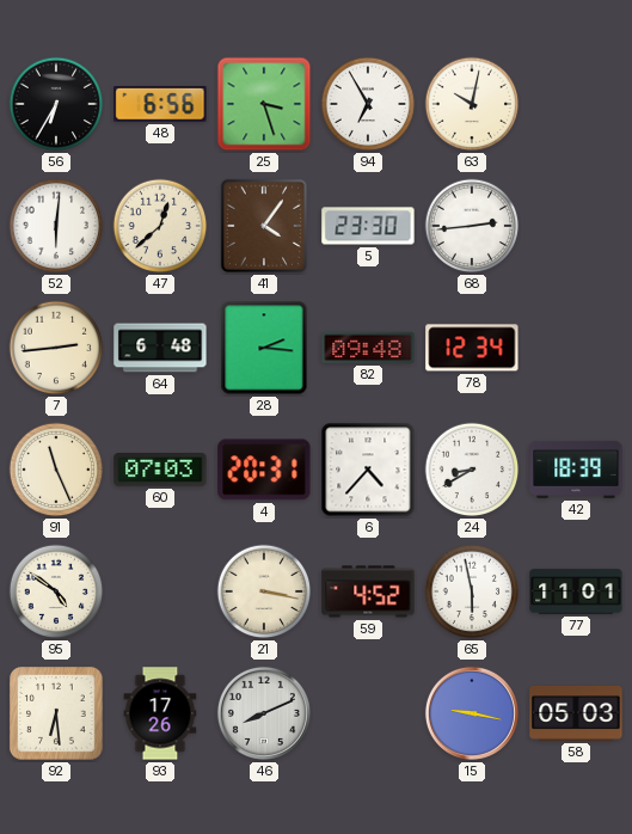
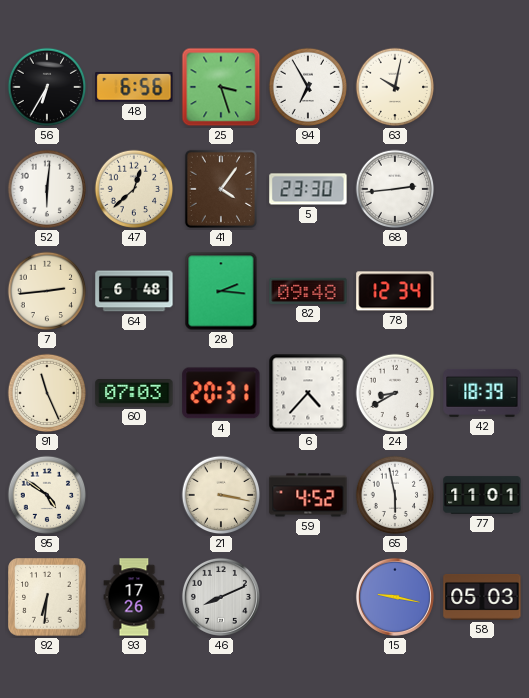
92: 6:29 -> 6:31
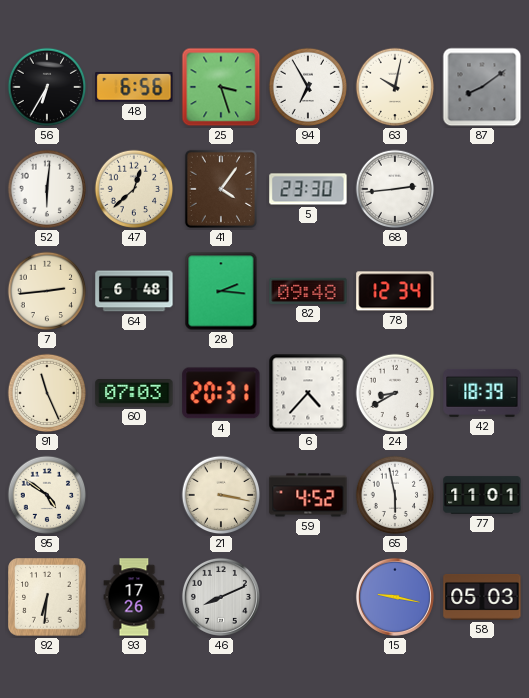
87: none -> 8:09
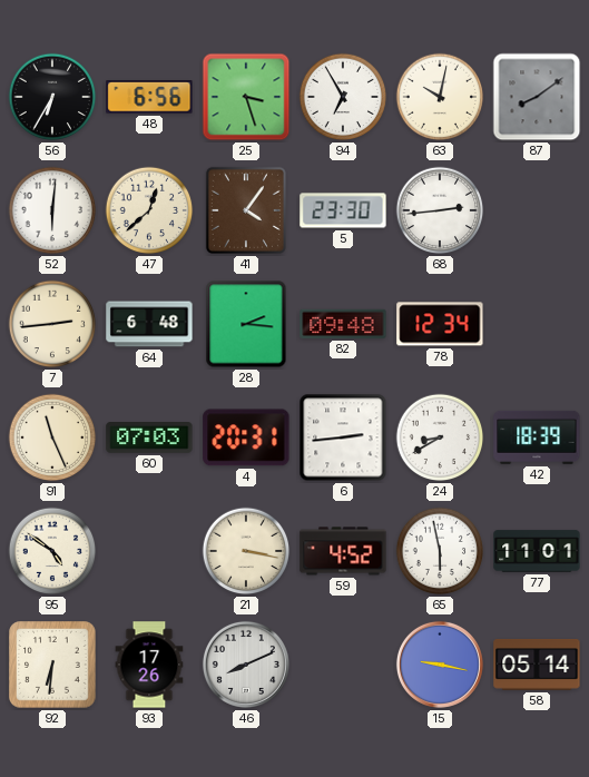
6: 4:37 -> 2:44
58: 05:03 -> 05:14
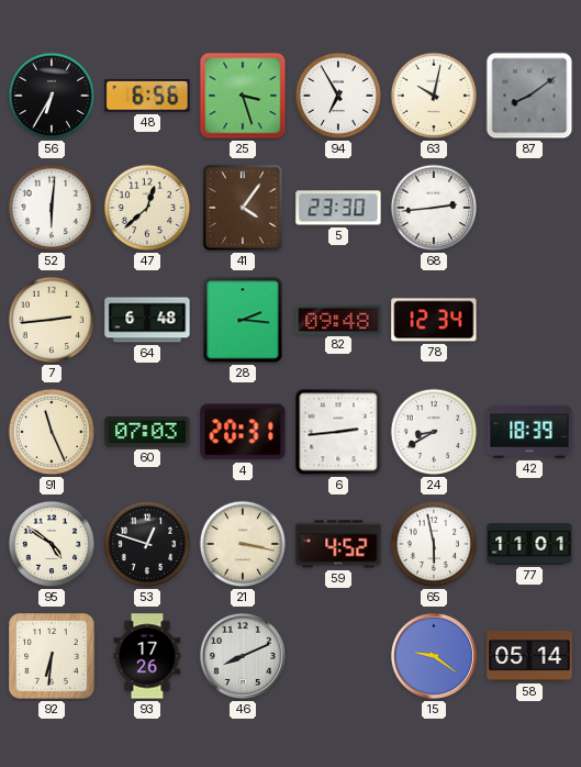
53: none -> 12:48
15: 9:17 -> 9:21
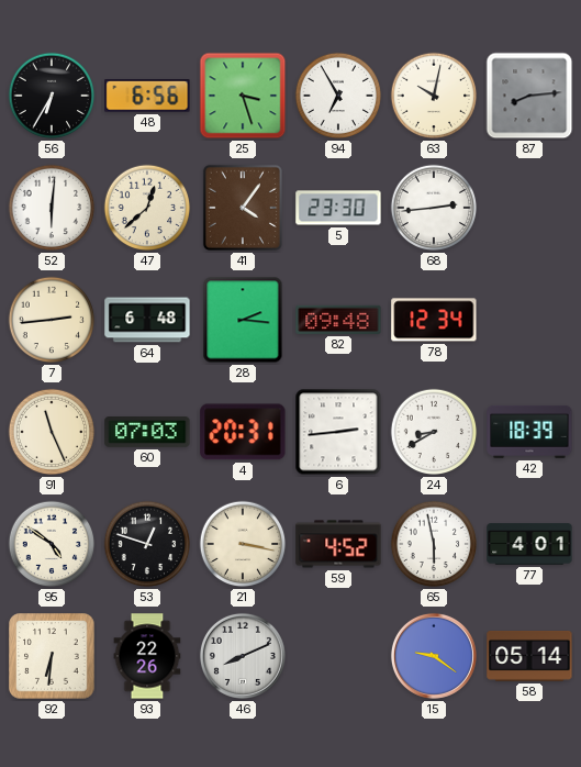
87: 8:09 -> 8:14
77: 11:01 -> 4:01
93: 17:26 -> 22:26
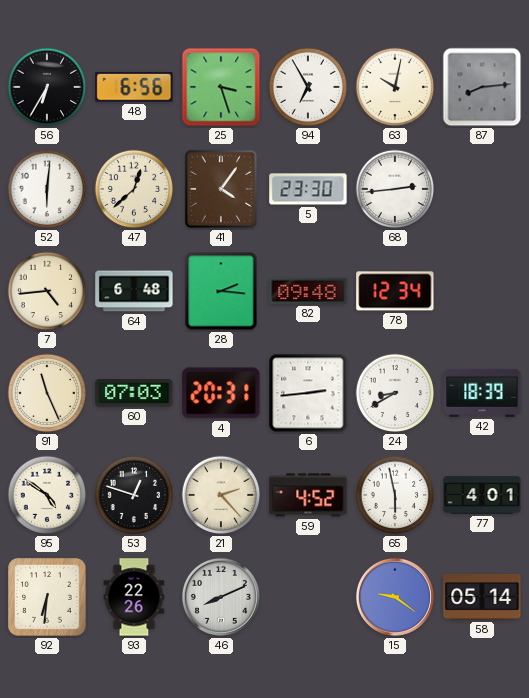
7: 2:44 -> 4:44
21: 3:17 -> 2:23
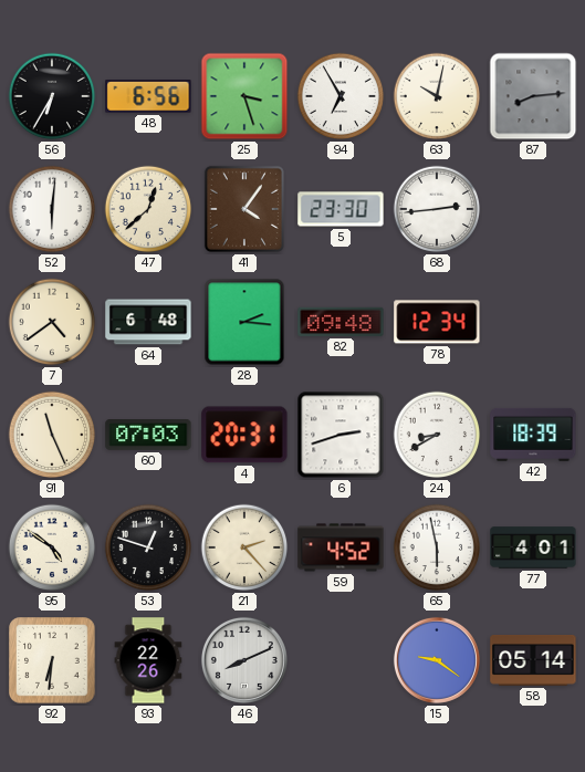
7: 4:44 -> 4:39
6: 2:44 -> 2:42
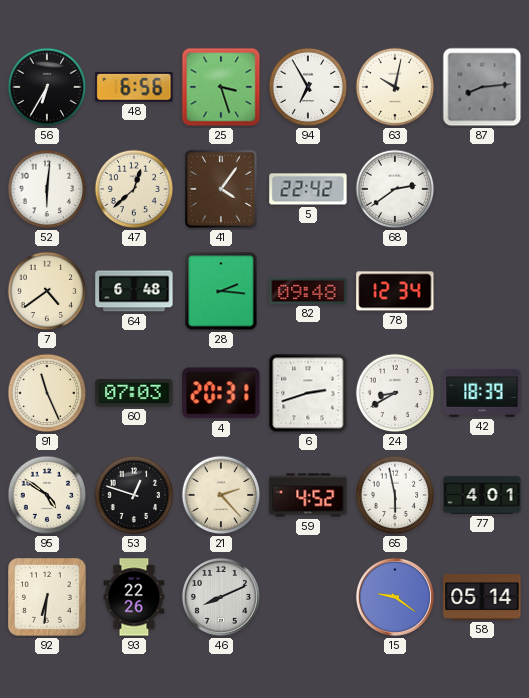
5: 23:30 -> 22:42
68: 2:44 -> 2:39
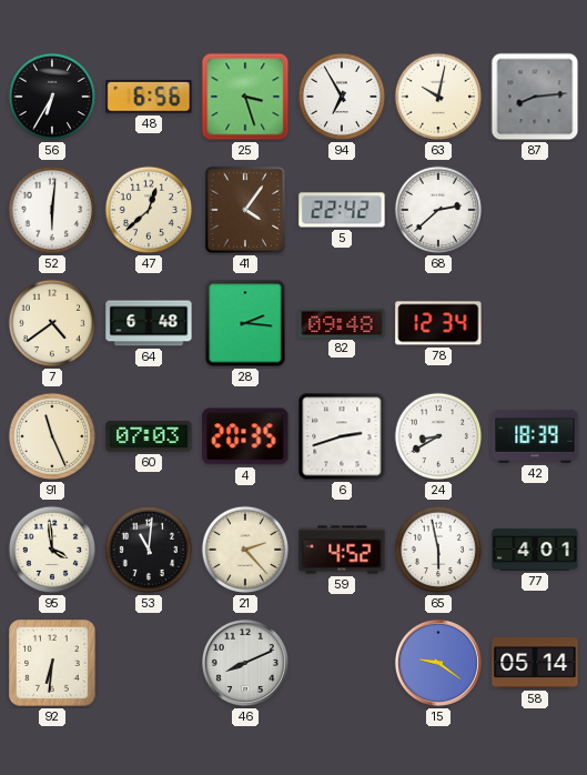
68: 2:39 -> 2:38
4: 20:31 -> 20:35
95: 4:51 -> 3:59
53: 12:48 -> 11:01
93: 22:26 -> none
